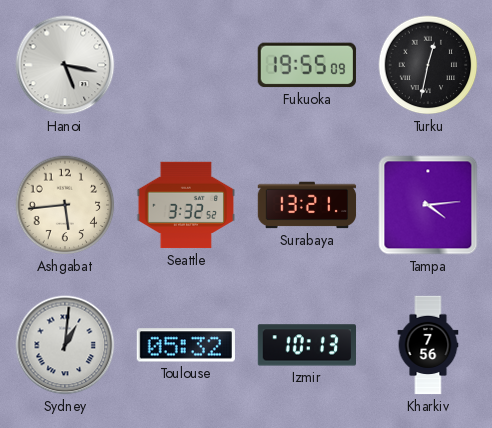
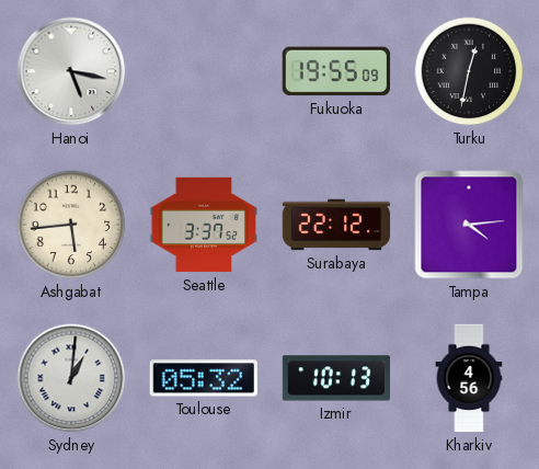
Seattle: 3:32 -> 3:37
Surabaya: 13:21 -> 22:12
Kharkiv: 7:56 -> 4:56
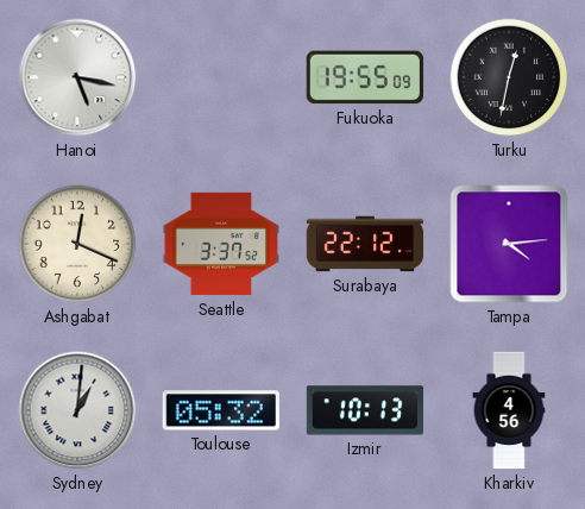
Ashgabat: 5:44 -> 12:19
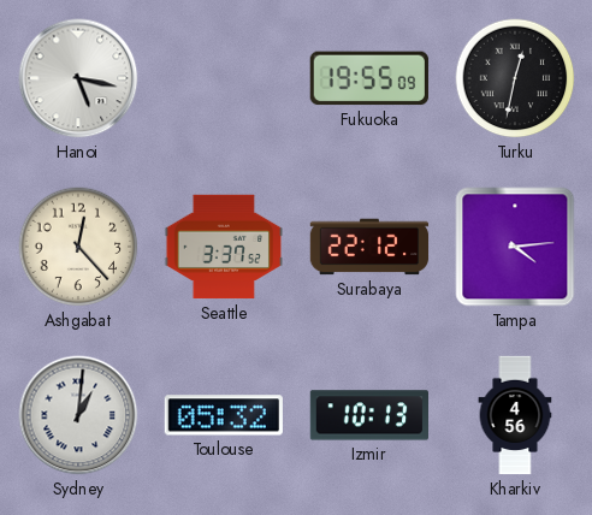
Ashgabat: 12:19 -> 12:23
